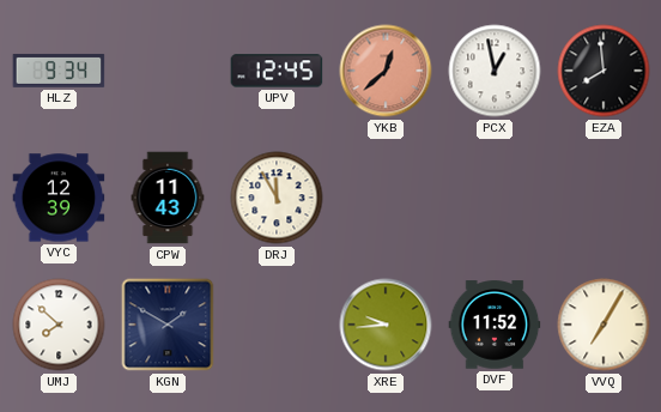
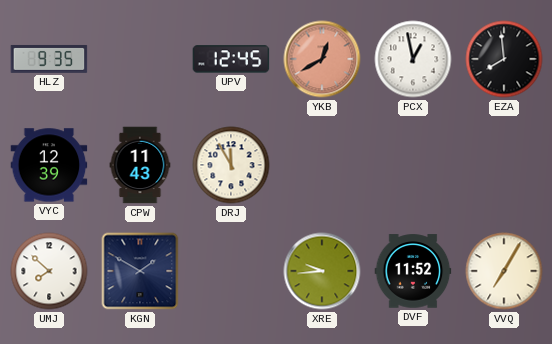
HLZ: 9:34 -> 9:35
YKB: 12:38 -> 12:40
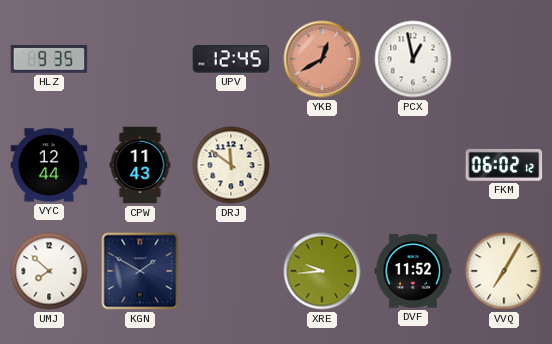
EZA: 7:59 -> none
VYC: 12:39 -> 12:44
DRJ: 11:55 -> 11:51
FKM: none -> 06:02
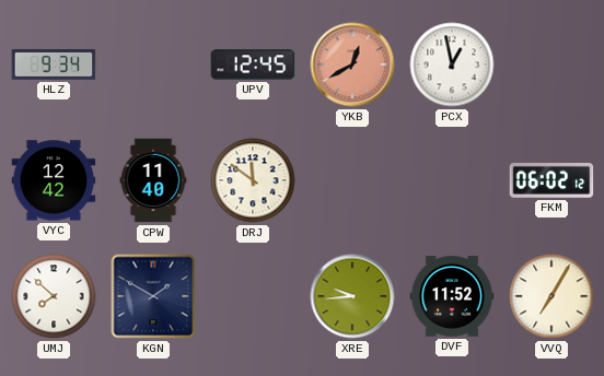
HLZ: 9:35 -> 9:34
VYC: 12:44 -> 12:42
CPW: 11:43 -> 11:40
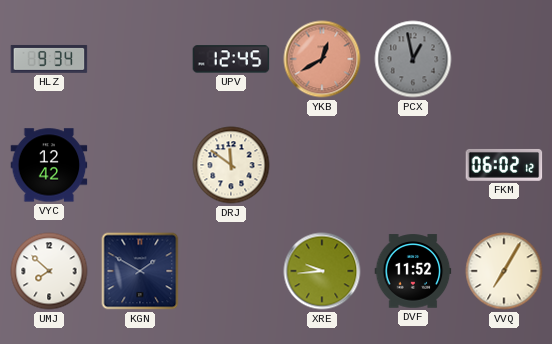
PCX dial: white -> grey
CPW: 11:40 -> none
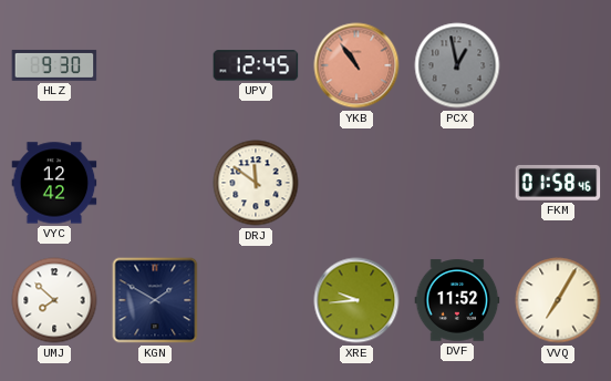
HLZ: 9:34 -> 9:30
YKB: 12:40 -> 10:54
FKM: 06:02 -> 01:58
